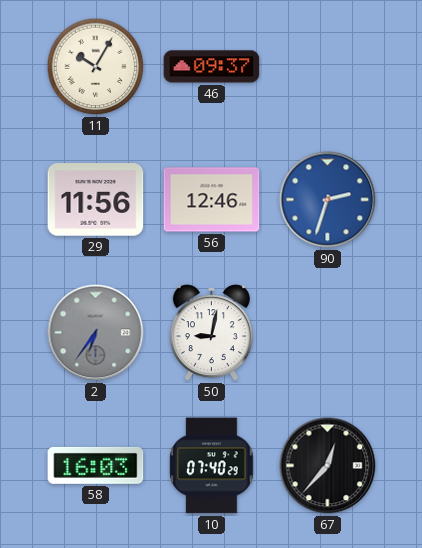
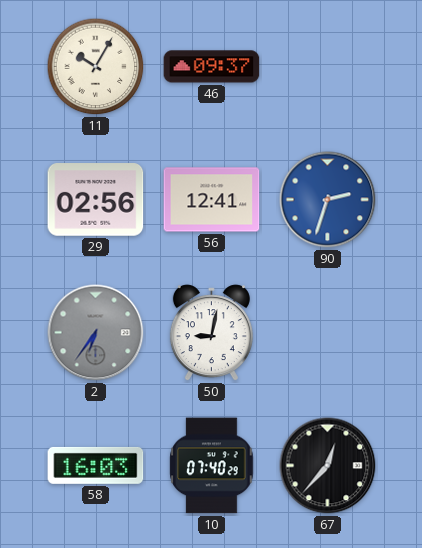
29: 11:56 -> 02:56
56: 12:46 -> 12:41
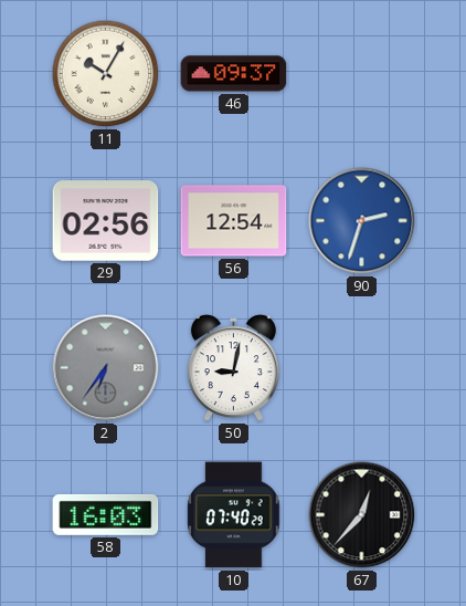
56: 12:41 -> 12:54
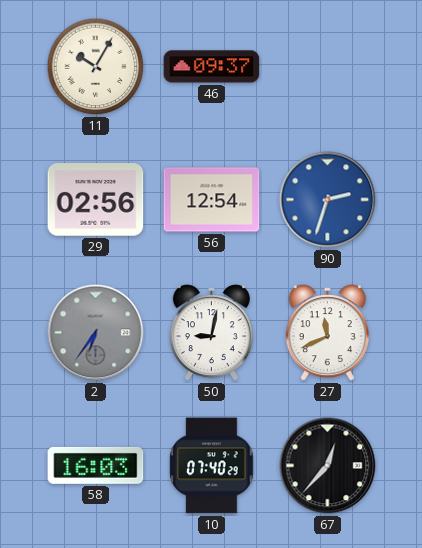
27: none -> 11:41
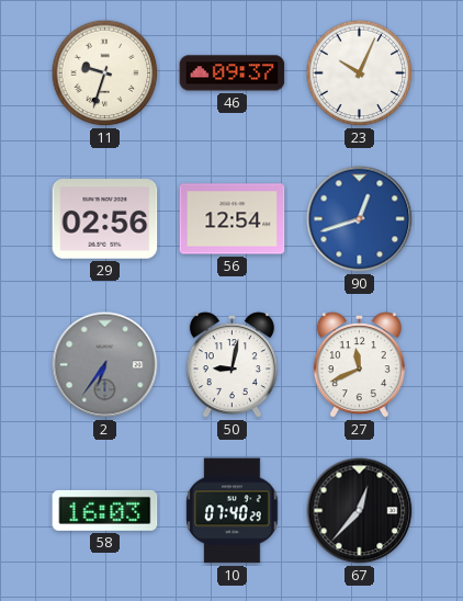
11: 10:05 -> 9:33
23: none -> 10:04
90: 2:33 -> 12:42
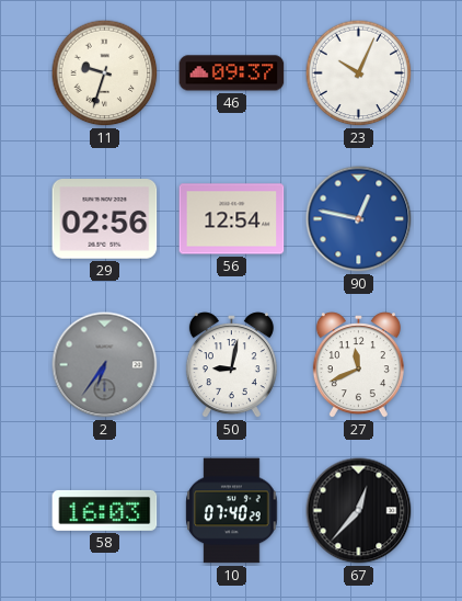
90: 12:42 -> 12:47
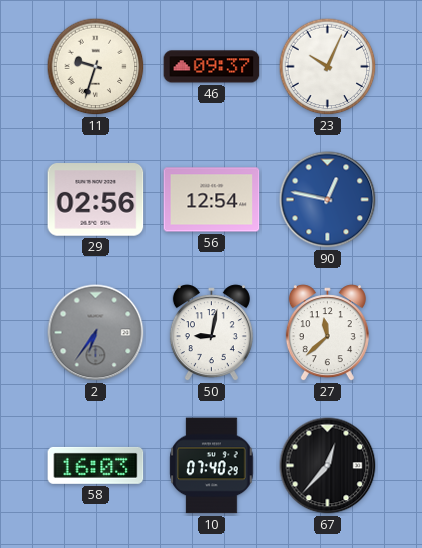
27: 11:41 -> 11:38
